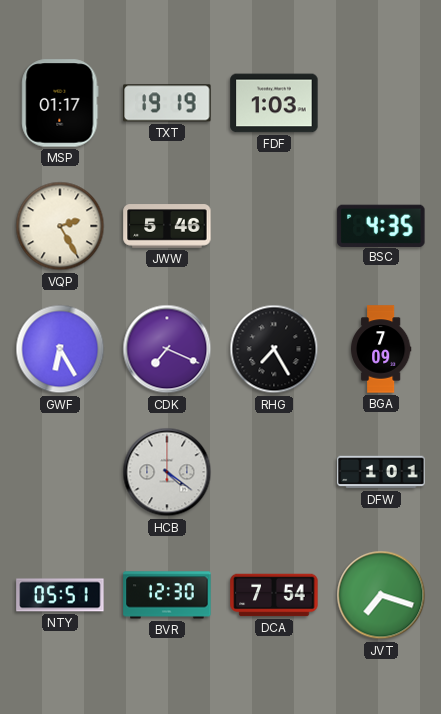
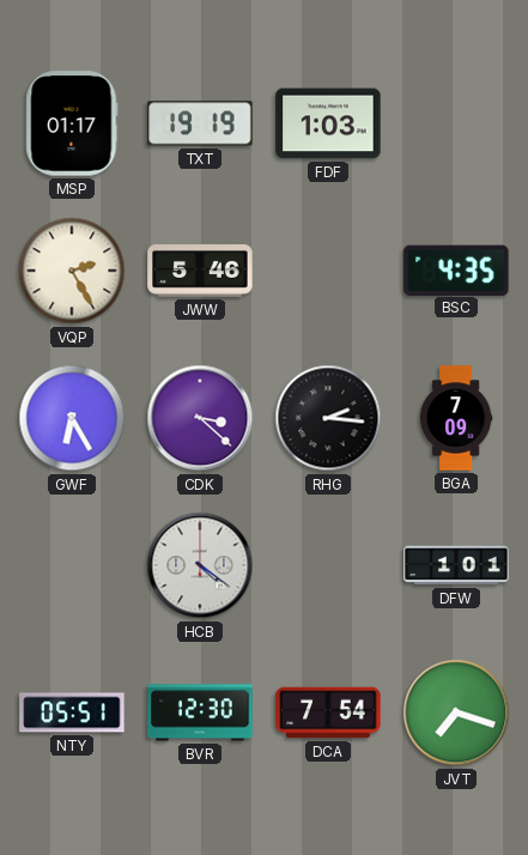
CDK: 7:19 -> 3:22
RHG: 7:25 -> 2:16
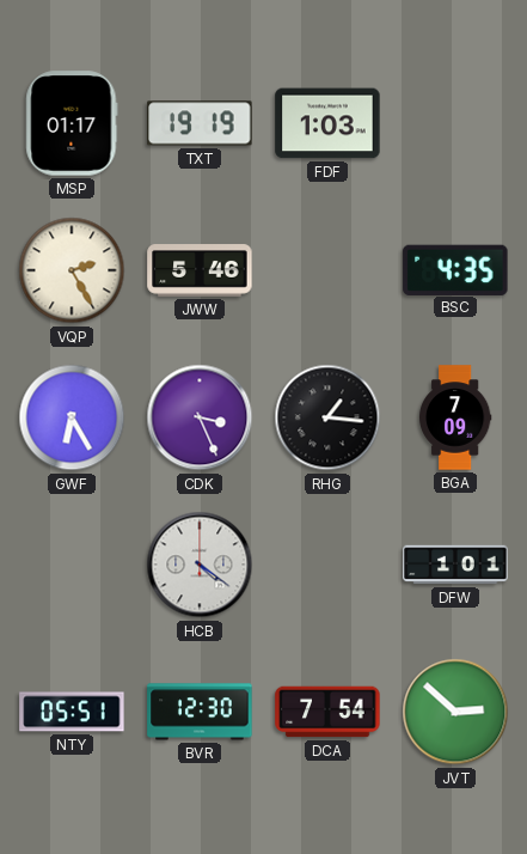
CDK: 3:22 -> 3:26
RHG: 2:16 -> 1:16
JVT: 7:18 -> 2:52
